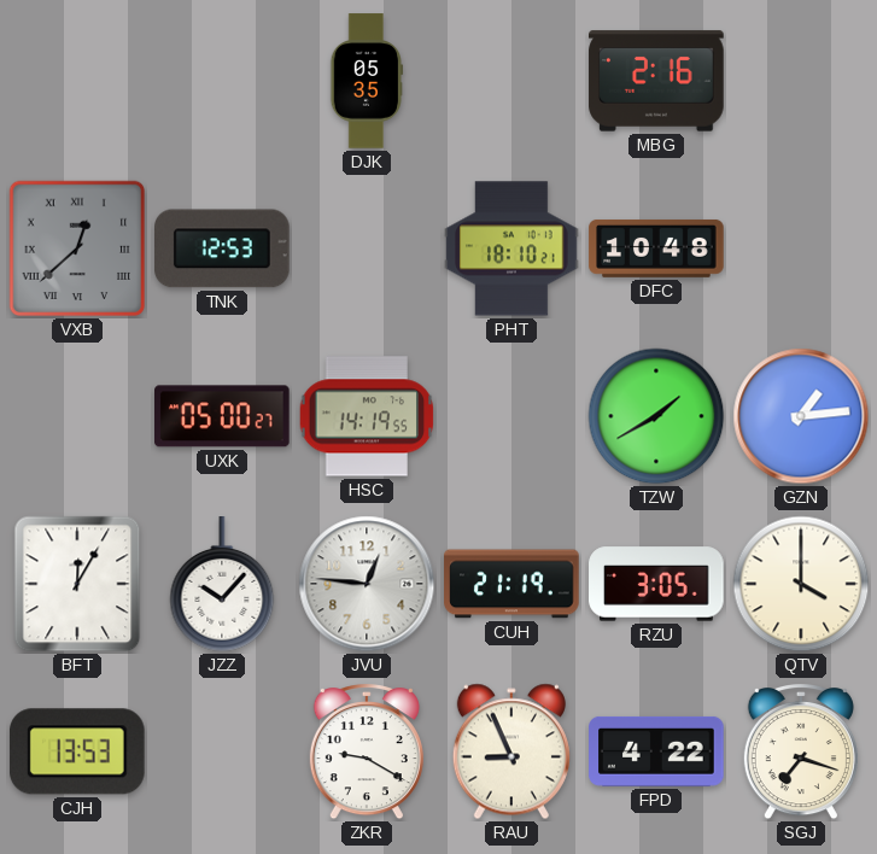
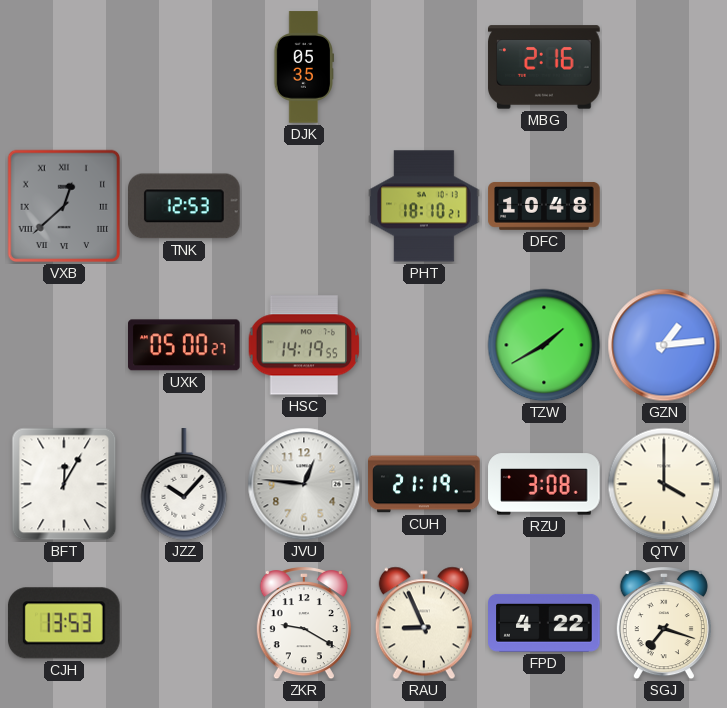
RZU: 3:05 -> 3:08
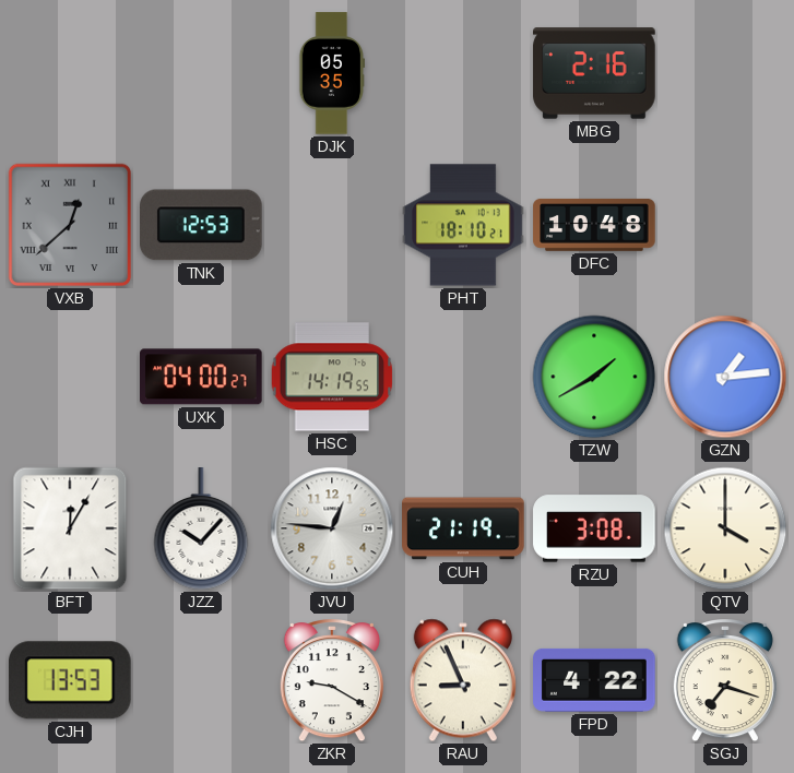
UXK: 05:00 -> 04:00
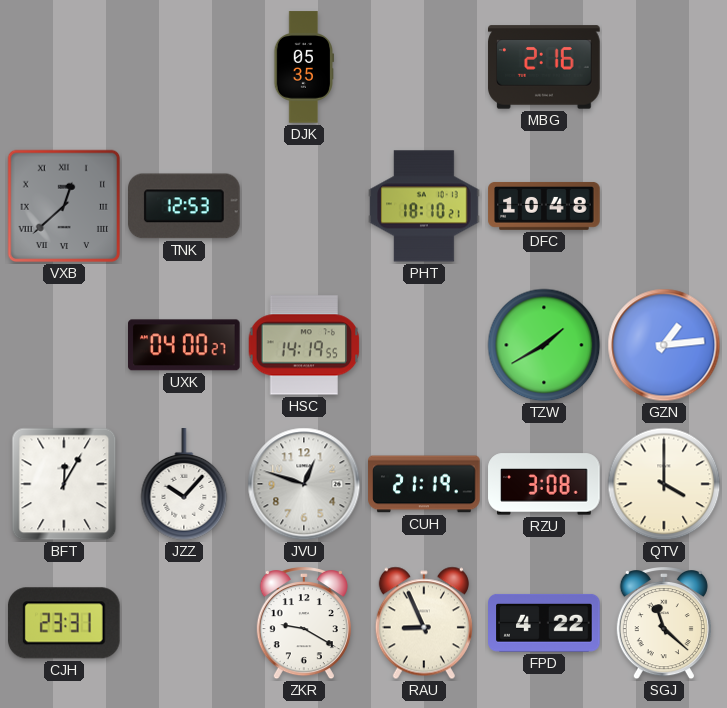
JVU: 12:46 -> 12:48
CJH: 13:53 -> 23:31
SGJ: 7:18 -> 11:22
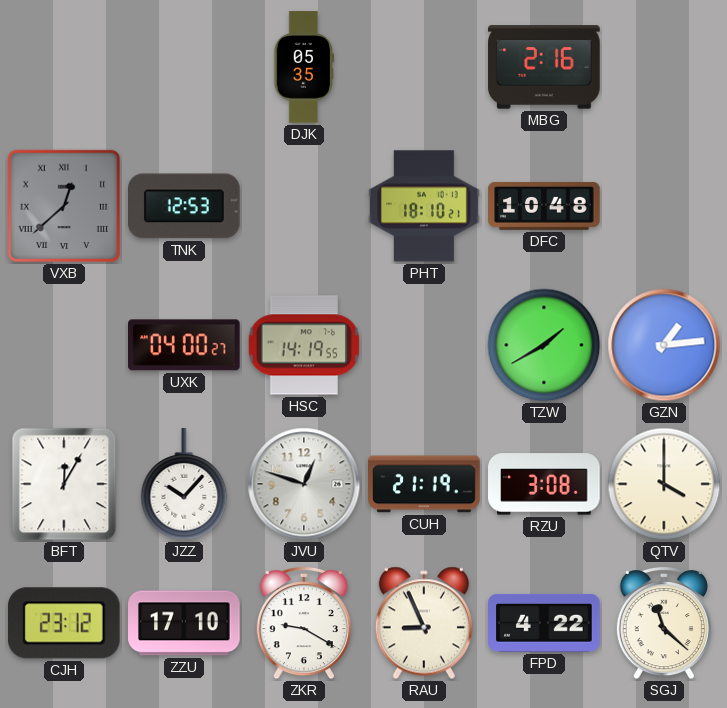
CJH: 23:31 -> 23:12
ZZU: none -> 17:10
